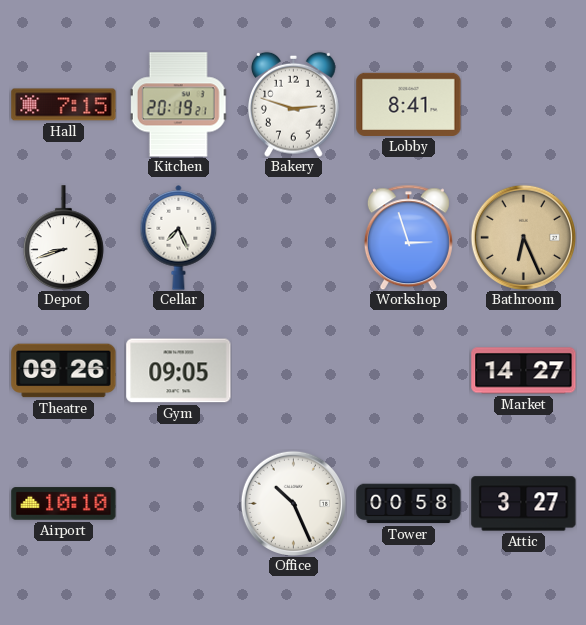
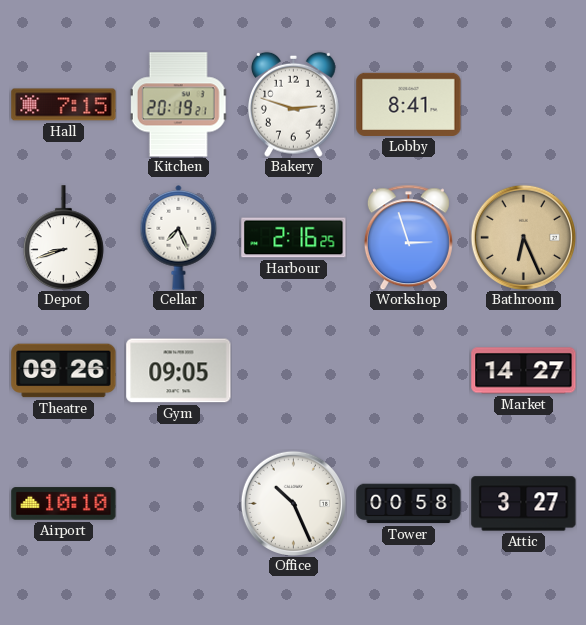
Harbour: none -> 2:16
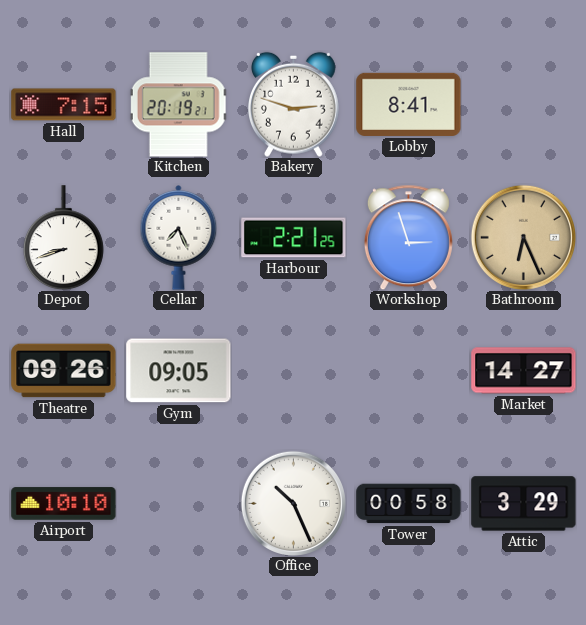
Harbour: 2:16 -> 2:21
Attic: 3:27 -> 3:29
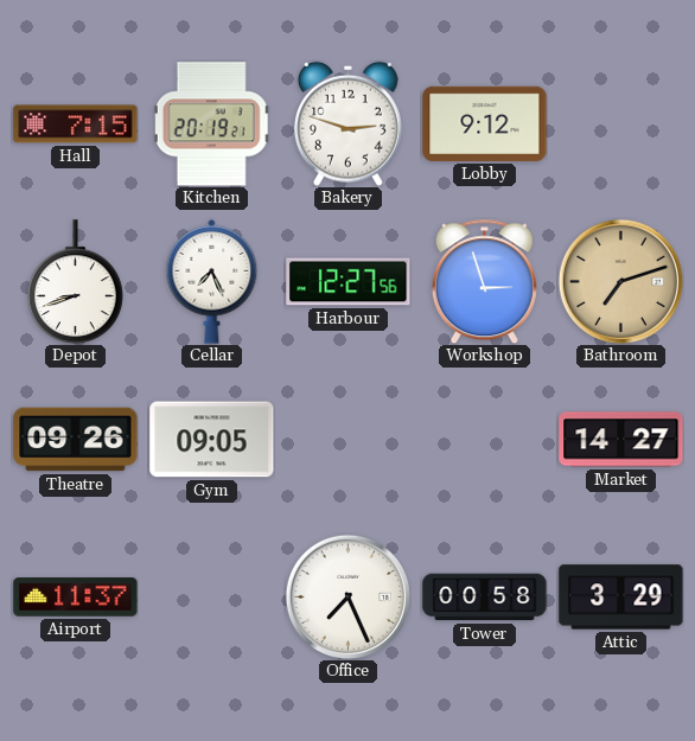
Lobby: 8:41 -> 9:12
Harbour: 2:21 -> 12:27
Bathroom: 6:26 -> 7:12
Airport: 10:10 -> 11:37
Office: 10:26 -> 7:26
